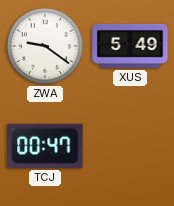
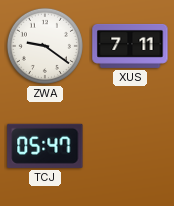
XUS: 5:49 -> 7:11
TCJ: 00:47 -> 05:47
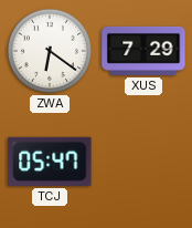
ZWA: 9:21 -> 6:21
XUS: 7:11 -> 7:29
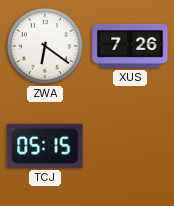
XUS: 7:29 -> 7:26
TCJ: 05:47 -> 05:15
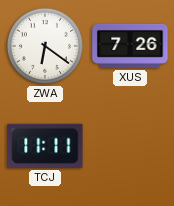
TCJ: 05:15 -> 11:11
